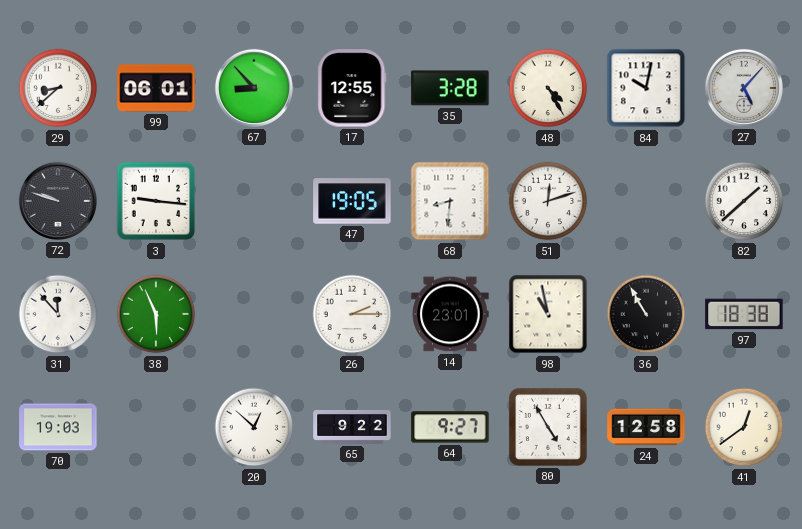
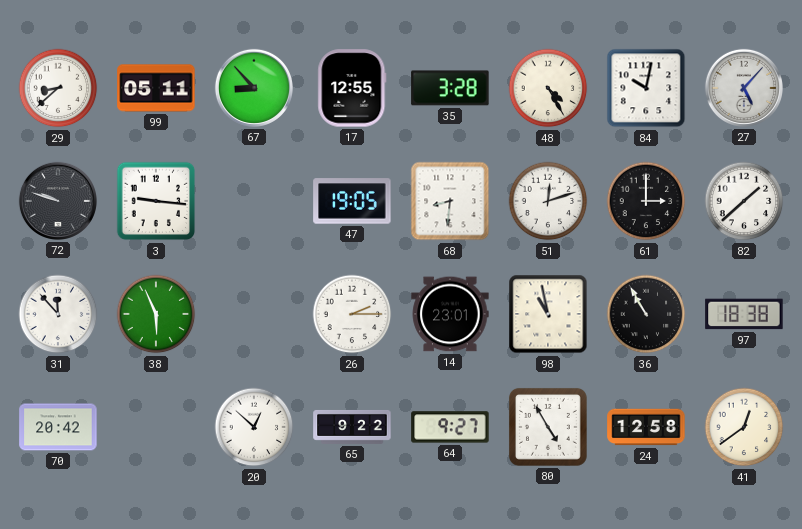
99: 06:01 -> 05:11
61: none -> 3:00
70: 19:03 -> 20:42
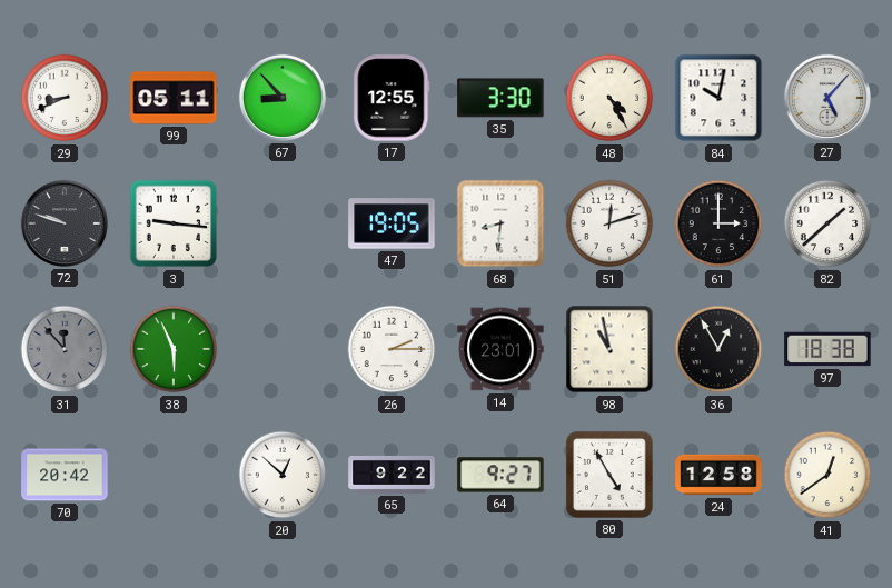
29: 8:38 -> 8:41
35: 3:28 -> 3:30
31 dial: white -> grey
36: 10:55 -> 12:55
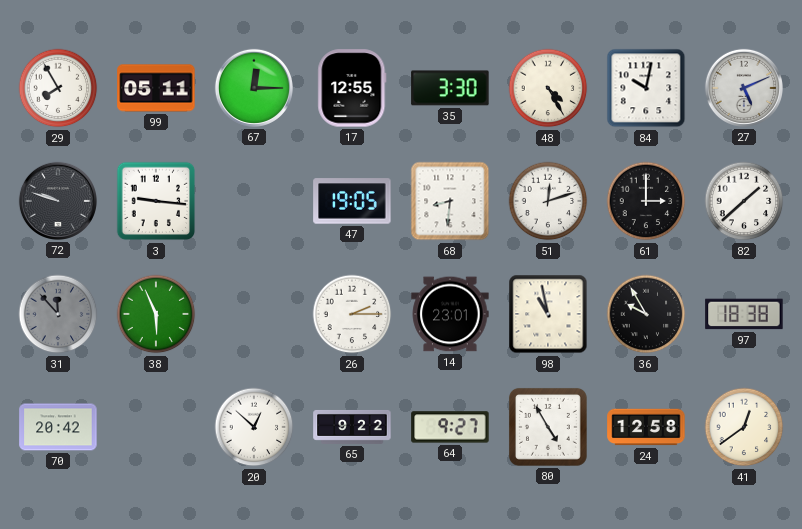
29: 8:41 -> 7:55
67: 8:53 -> 12:15
27: 5:07 -> 5:11
36: 12:55 -> 9:55
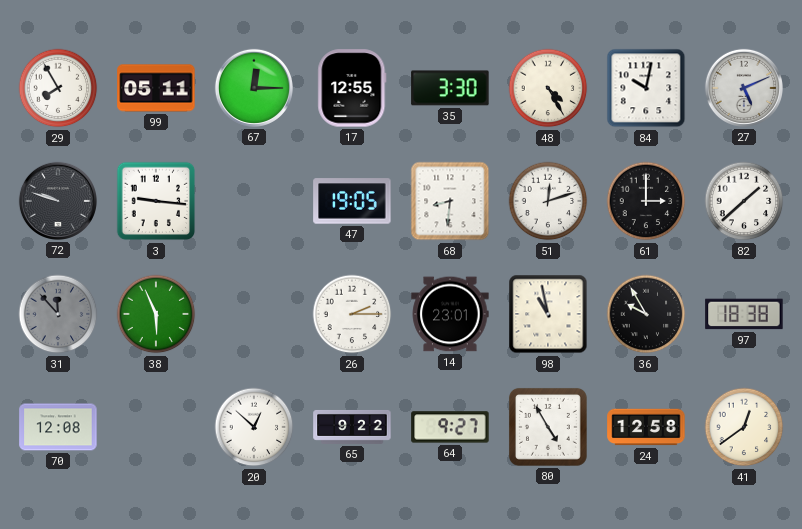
70: 20:42 -> 12:08
